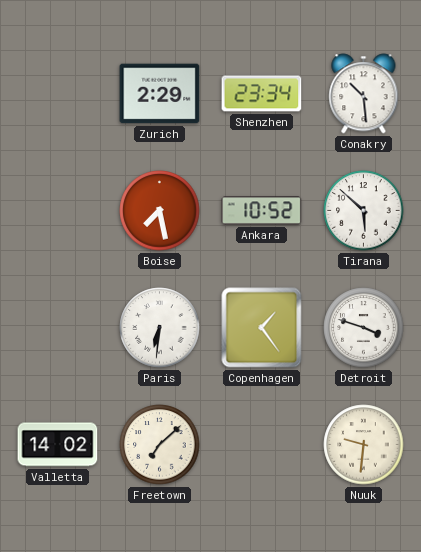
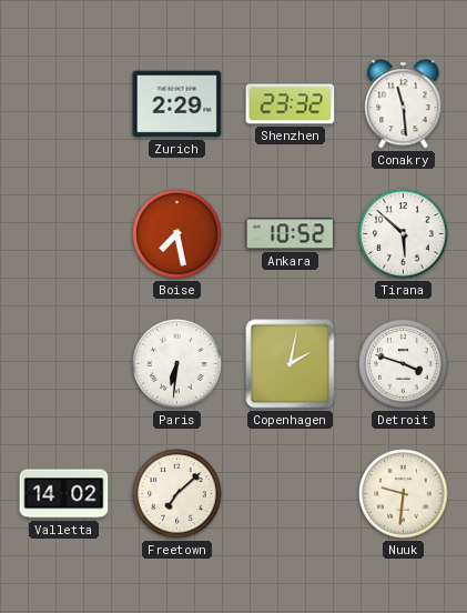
Shenzhen: 23:34 -> 23:32
Conakry: 10:29 -> 11:29
Copenhagen: 1:24 -> 2:02
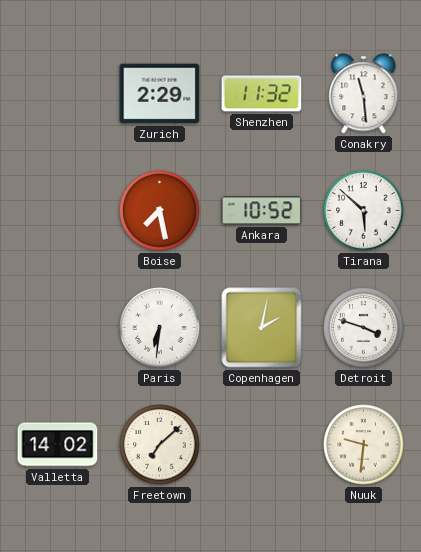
Shenzhen: 23:32 -> 11:32
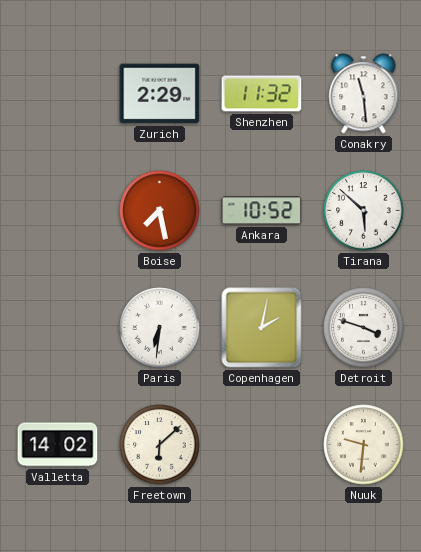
Freetown: 7:08 -> 6:08
